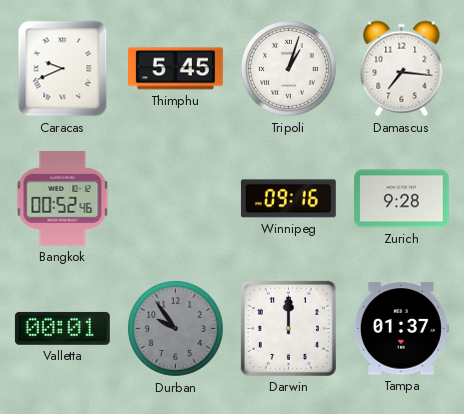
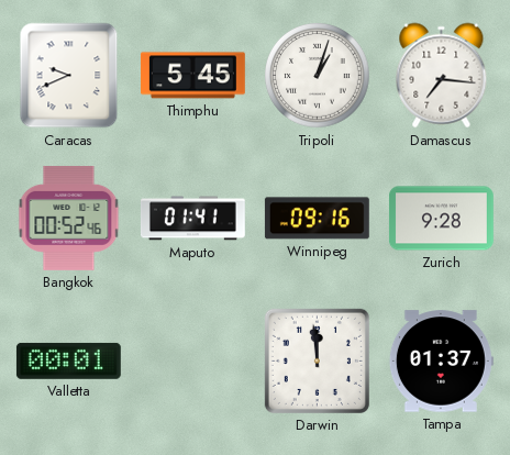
Maputo: none -> 01:41
Durban: 9:54 -> none
Darwin: 12:00 -> 11:59
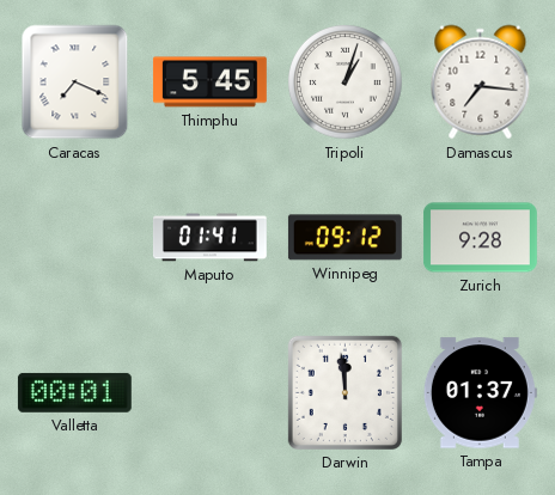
Caracas: 9:41 -> 7:19
Bangkok: 00:52 -> none
Winnipeg: 09:16 -> 09:12
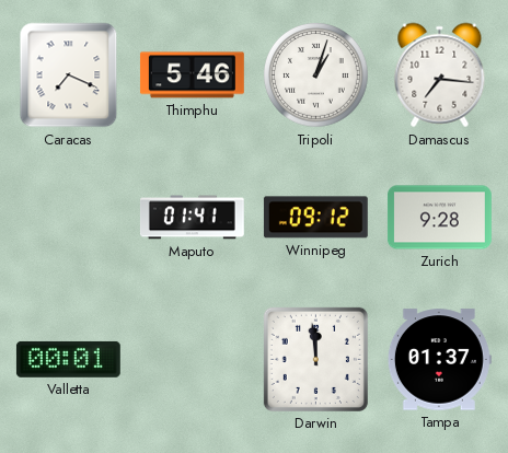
Thimphu: 5:45 -> 5:46
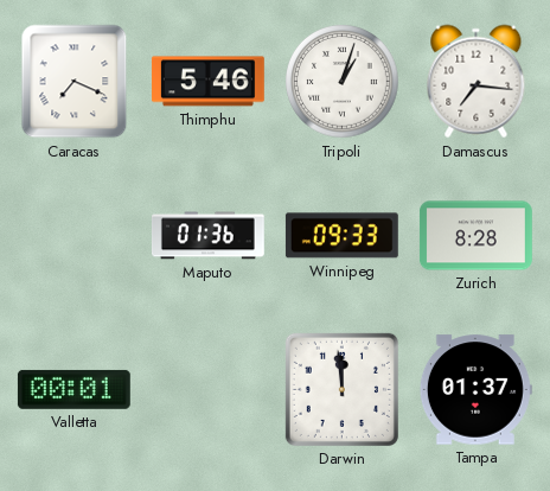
Maputo: 01:41 -> 01:36
Winnipeg: 09:12 -> 09:33
Zurich: 9:28 -> 8:28
